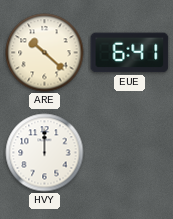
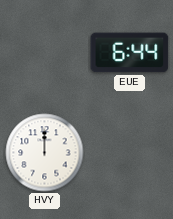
ARE: 10:22 -> none
EUE: 6:41 -> 6:44
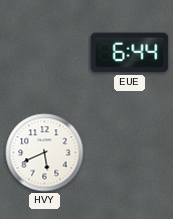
HVY: 12:00 -> 5:41
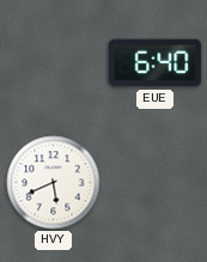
EUE: 6:44 -> 6:40
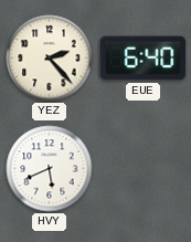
YEZ: none -> 2:23
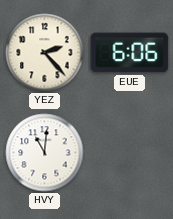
EUE: 6:40 -> 6:06
HVY: 5:41 -> 11:01
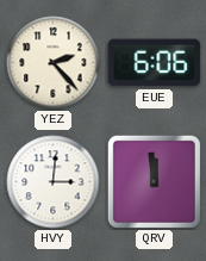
HVY: 11:01 -> 3:01
QRV: none -> 11:59
